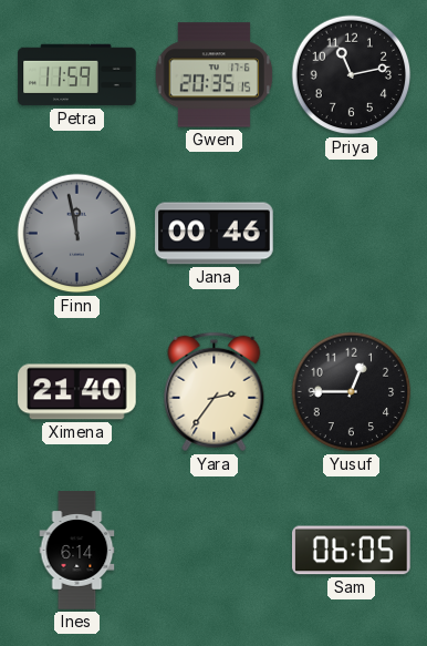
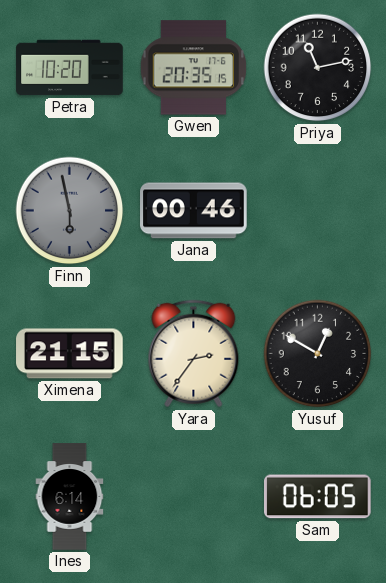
Petra: 11:59 -> 10:20
Finn: 11:58 -> 5:58
Ximena: 21:40 -> 21:15
Yusuf: 12:45 -> 12:50
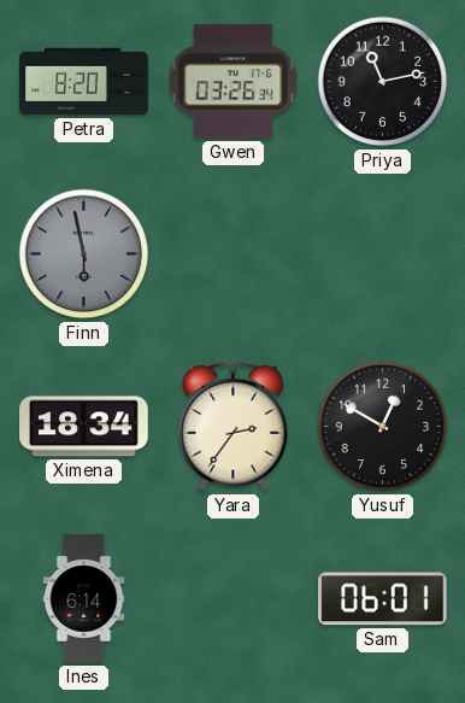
Petra: 10:20 -> 8:20
Gwen: 20:35 -> 03:26
Jana: 00:46 -> none
Ximena: 21:15 -> 18:34
Sam: 06:05 -> 06:01
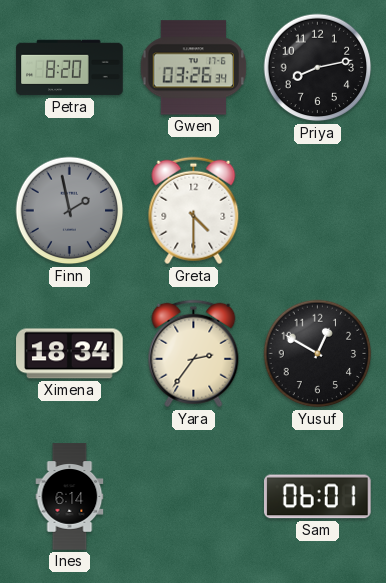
Priya: 11:13 -> 8:13
Finn: 5:58 -> 1:58
Greta: none -> 4:30
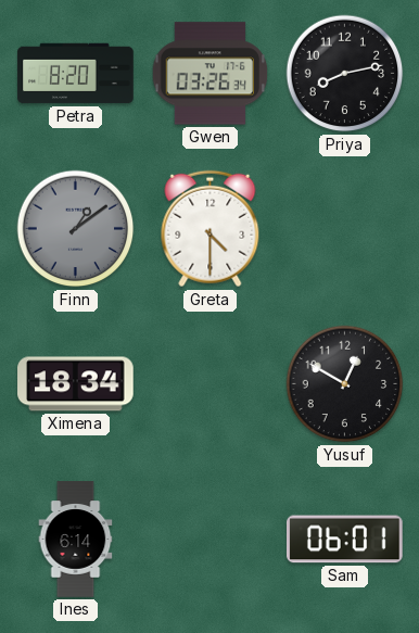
Finn: 1:58 -> 1:09
Yara: 2:36 -> none
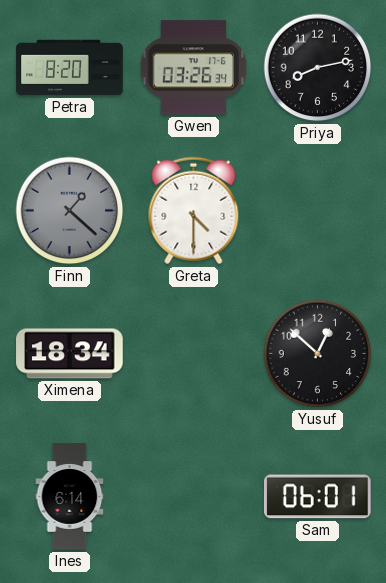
Finn: 1:09 -> 1:22
Yusuf: 12:50 -> 12:52
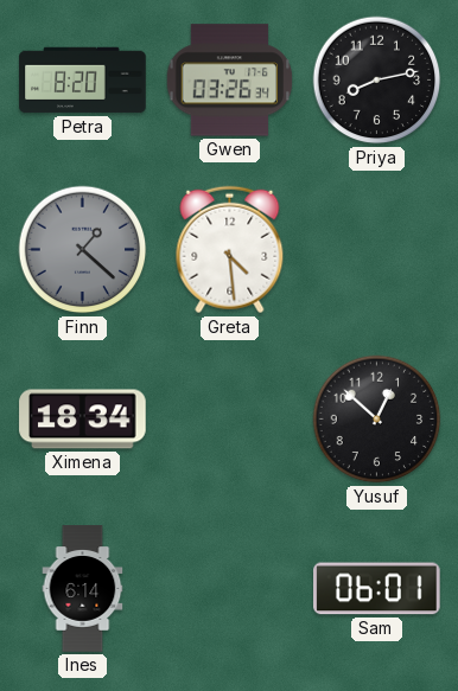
Greta: 4:30 -> 4:29
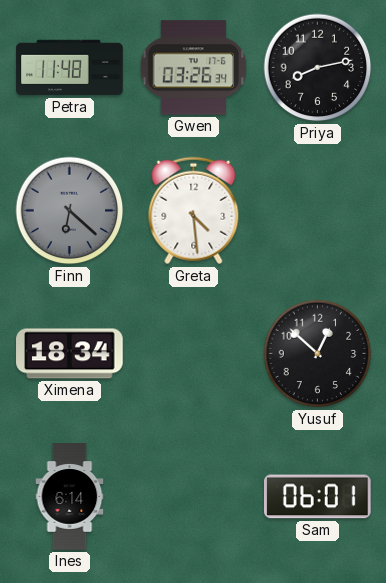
Petra: 8:20 -> 11:48
Finn: 1:22 -> 6:22
